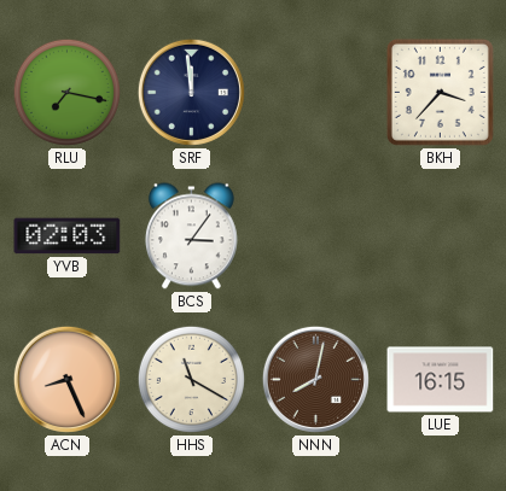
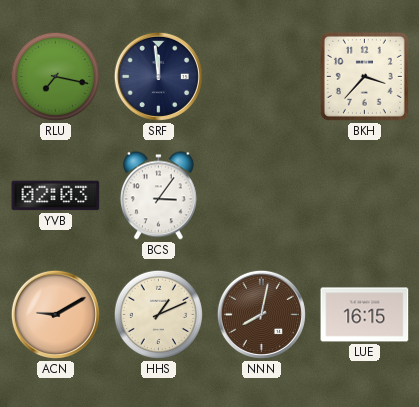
ACN: 8:26 -> 9:10
HHS: 11:20 -> 1:11
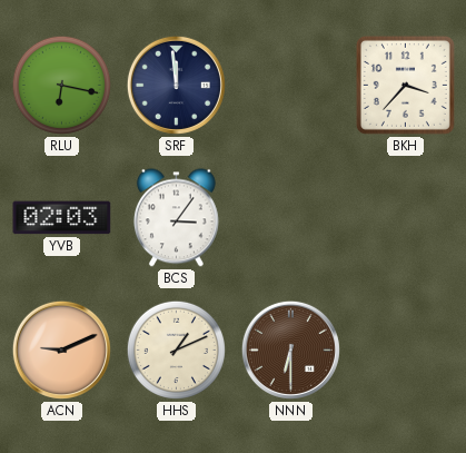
RLU: 7:17 -> 6:17
ACN: 9:10 -> 9:11
NNN: 8:02 -> 6:30
LUE: 16:15 -> none
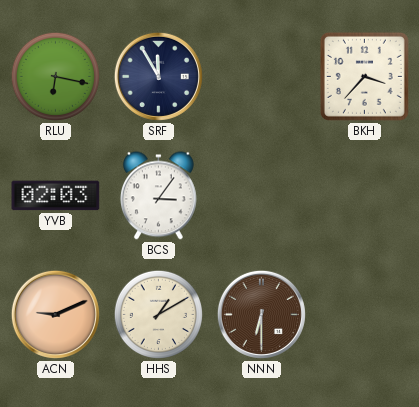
SRF: 11:59 -> 11:55
HHS: 1:11 -> 1:10
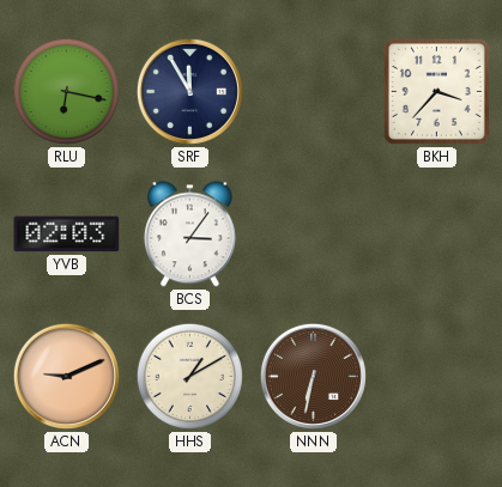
NNN: 6:30 -> 6:32
